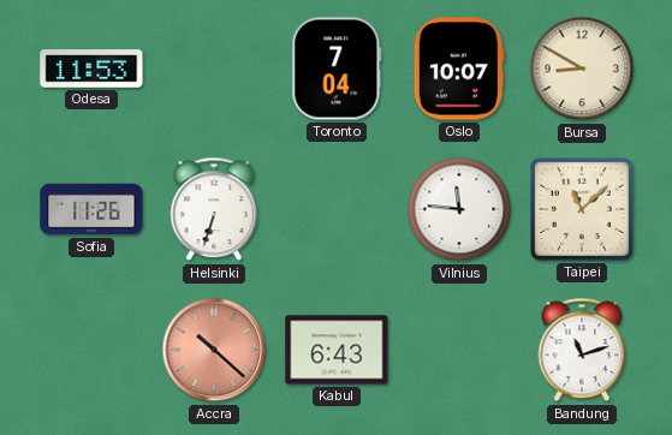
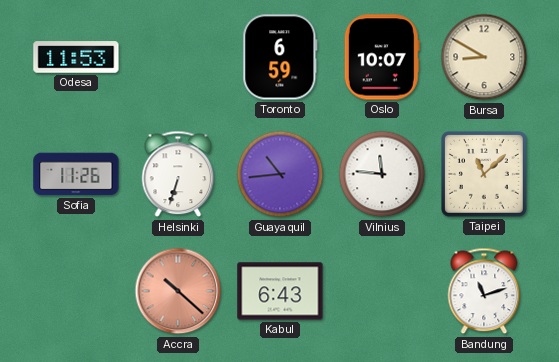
Toronto: 7:04 -> 6:59
Guayaquil: none -> 10:44
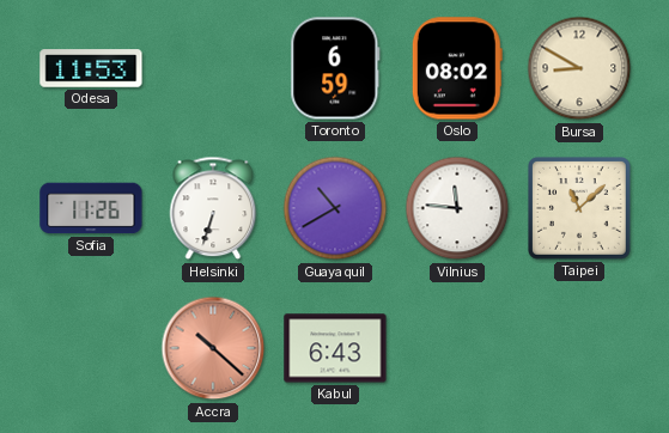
Oslo: 10:07 -> 08:02
Guayaquil: 10:44 -> 10:40
Bandung: 11:12 -> none
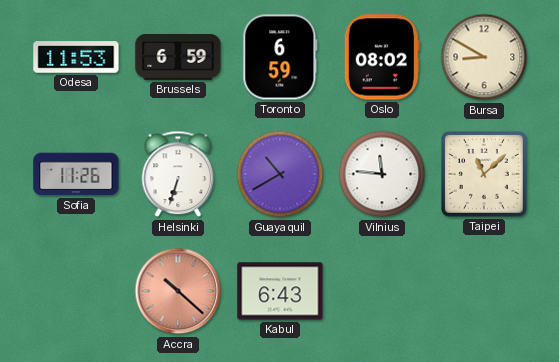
Brussels: none -> 6:59
